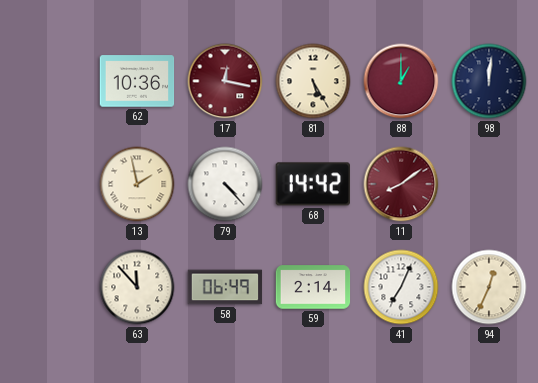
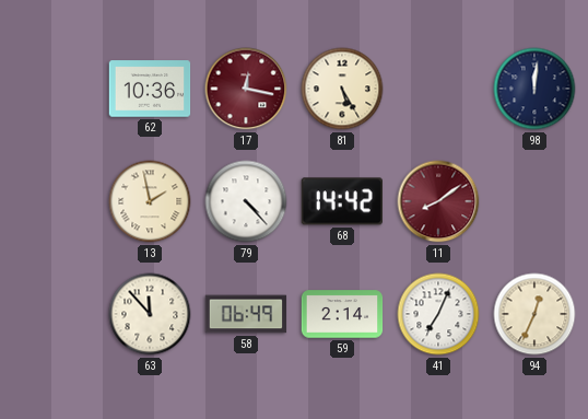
88: 1:00 -> none
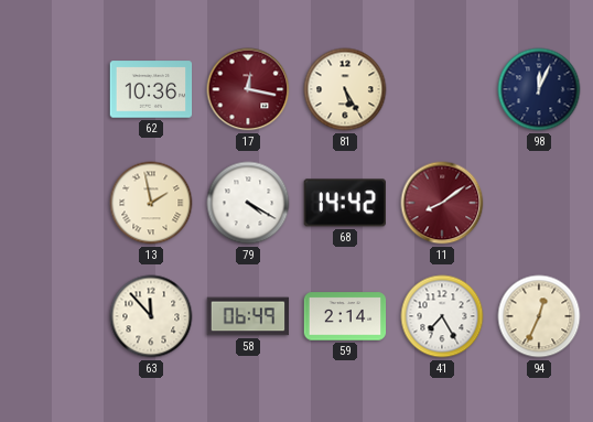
98: 12:01 -> 12:04
79: 4:23 -> 4:20
41: 7:04 -> 7:25
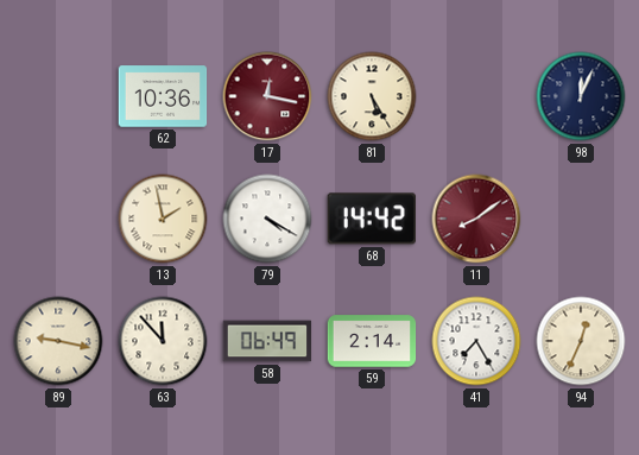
89: none -> 9:17
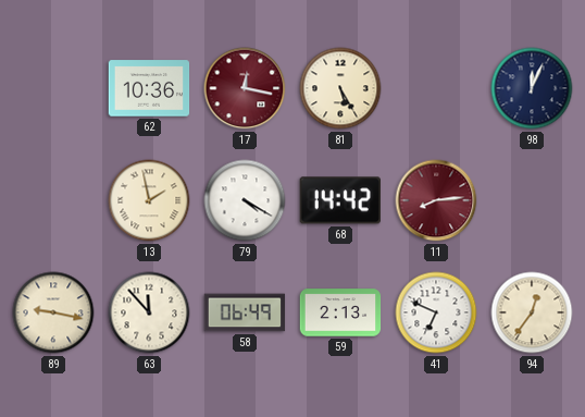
11: 8:09 -> 8:14
59: 2:14 -> 2:13
41: 7:25 -> 6:49
94: 12:34 -> 12:36
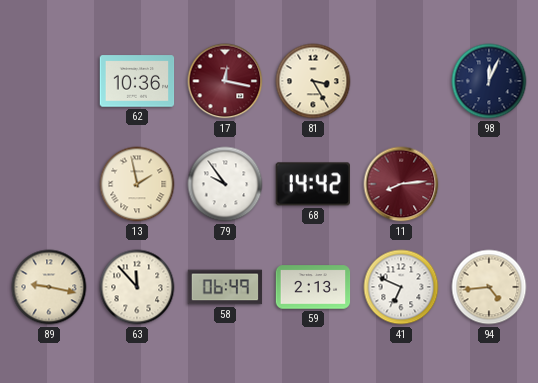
81: 5:25 -> 3:25
79: 4:20 -> 9:54
94: 12:36 -> 4:44
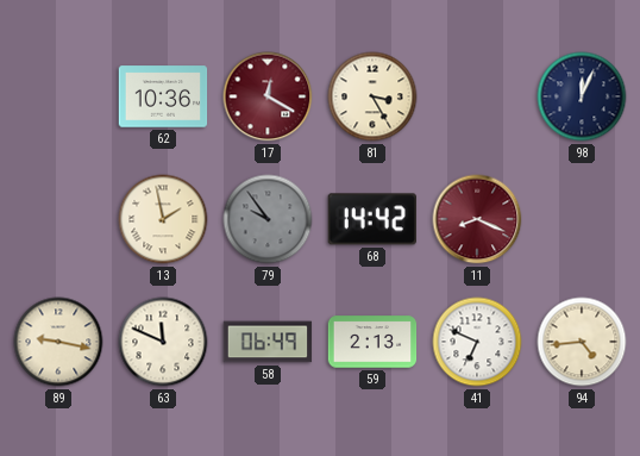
17: 12:17 -> 12:20
79 dial: white -> grey
11: 8:14 -> 8:19
63: 11:53 -> 11:49
